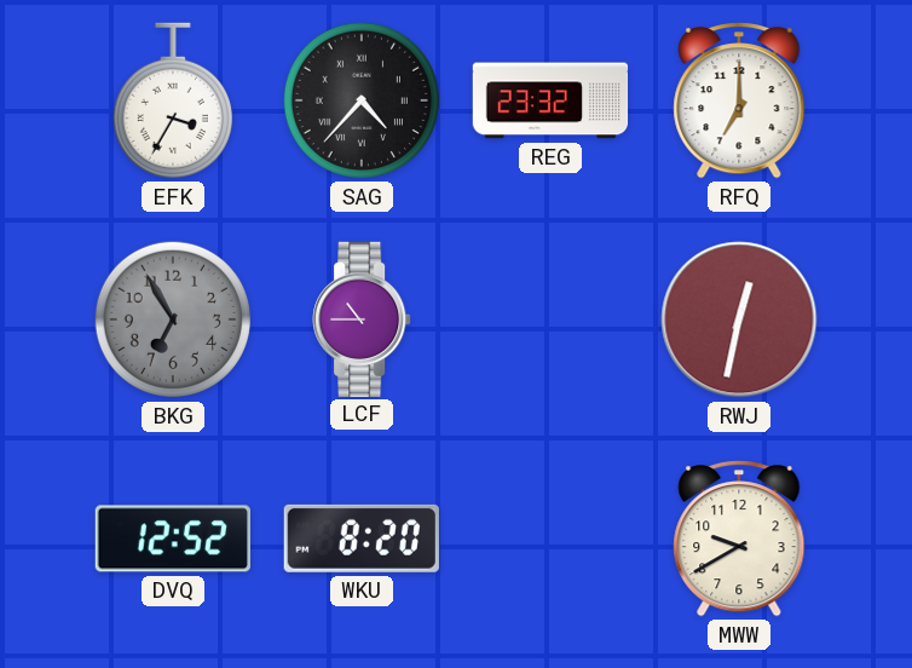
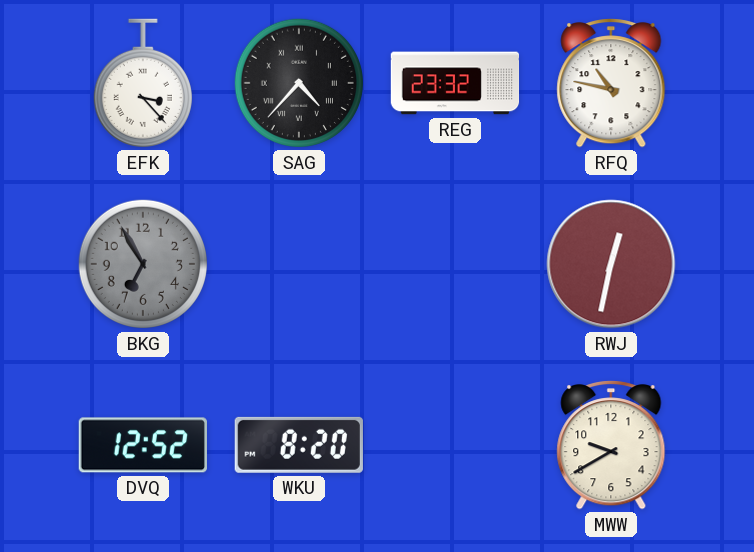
EFK: 3:35 -> 3:23
RFQ: 7:00 -> 10:47
LCF: 10:45 -> none
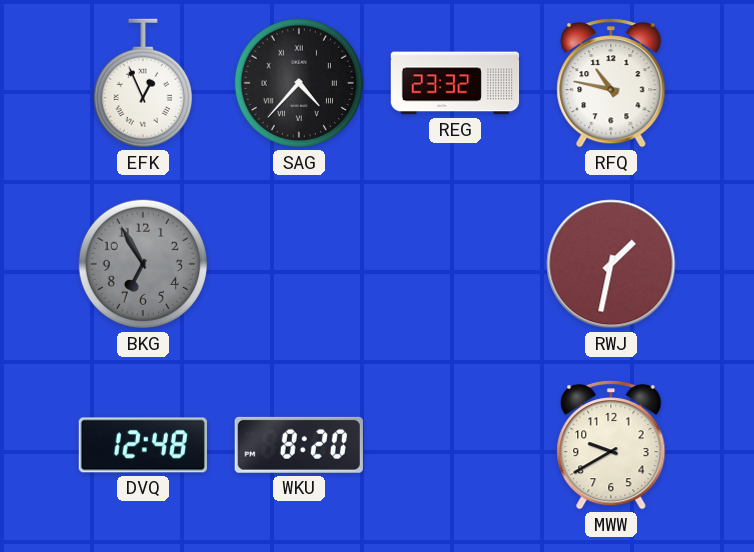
EFK: 3:23 -> 12:56
RWJ: 12:32 -> 1:32
DVQ: 12:52 -> 12:48
